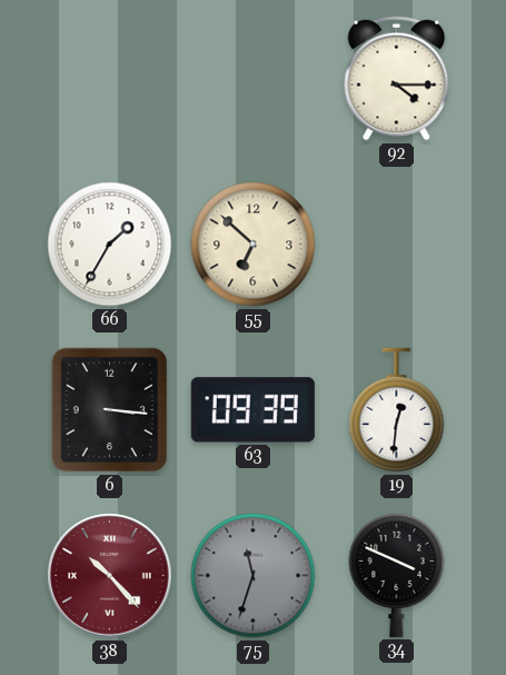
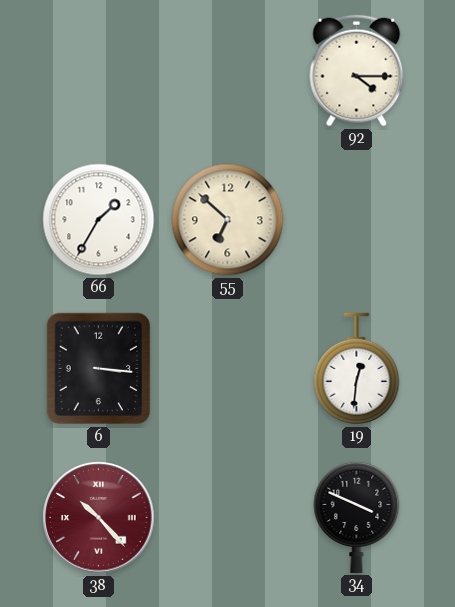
63: 09:39 -> none
75: 11:33 -> none
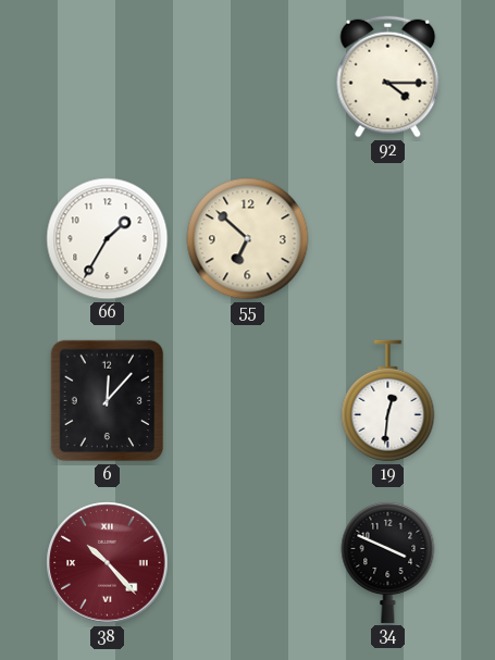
6: 3:16 -> 12:07
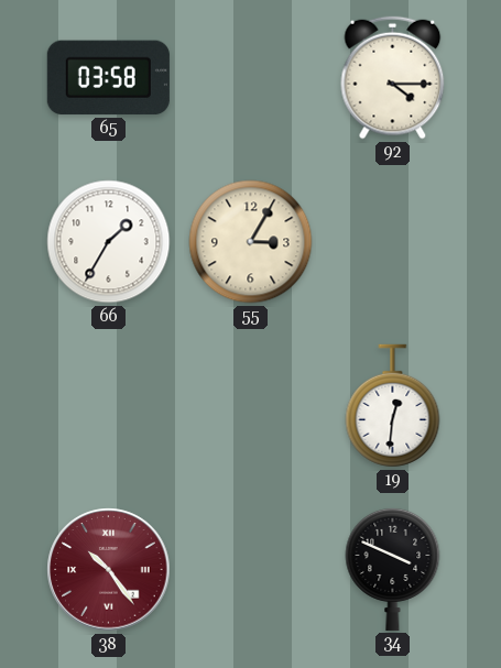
65: none -> 03:58
55: 6:52 -> 3:05
6: 12:07 -> none
38: 10:23 -> 10:24
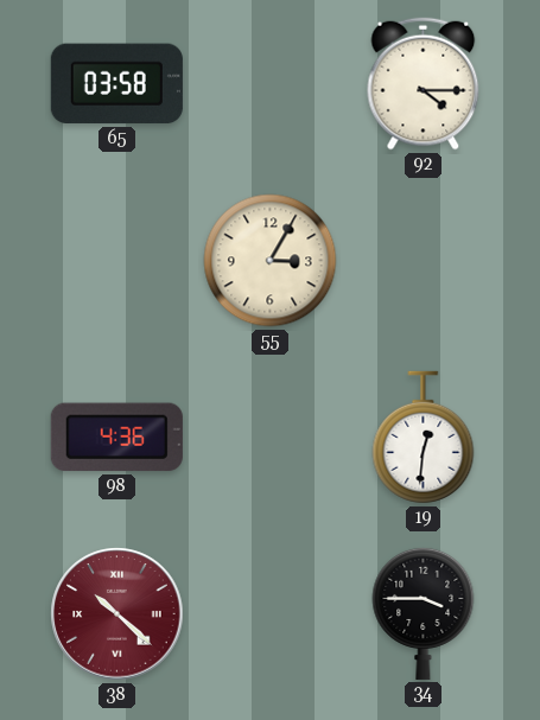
66: 1:35 -> none
98: none -> 4:36
38: 10:24 -> 10:22
34: 3:49 -> 3:45
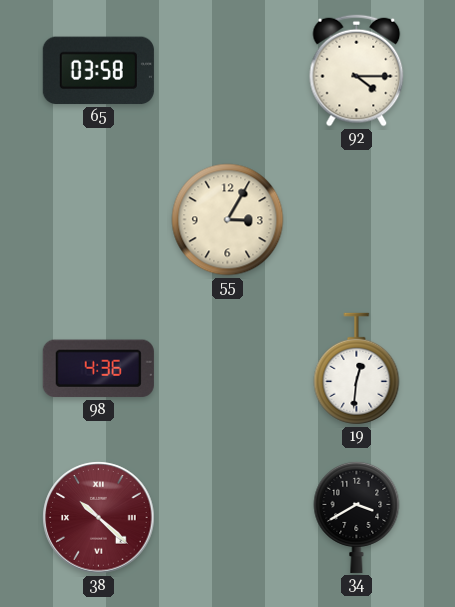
34: 3:45 -> 3:40
